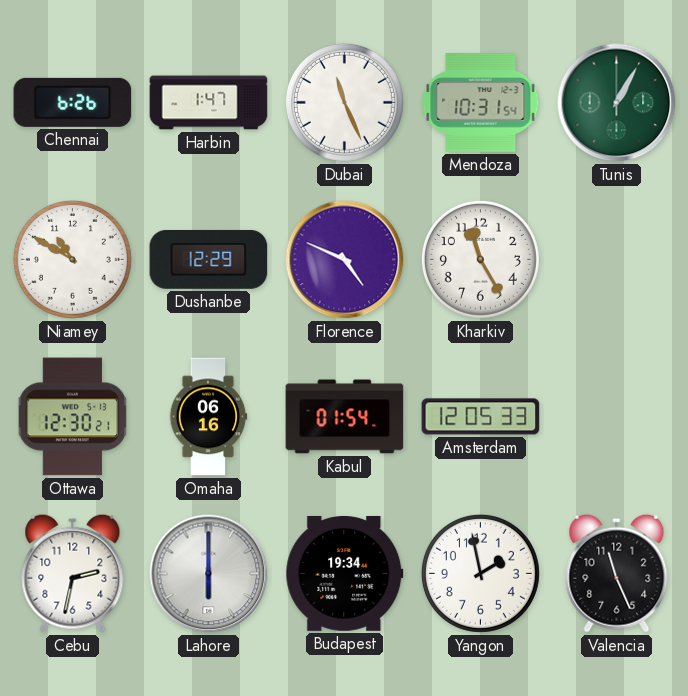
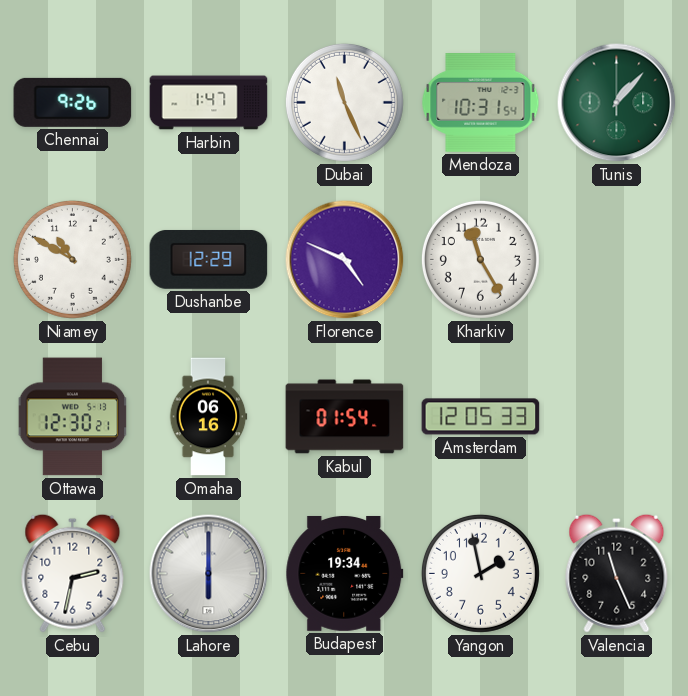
Chennai: 6:26 -> 9:26
Tunis: 1:05 -> 1:07
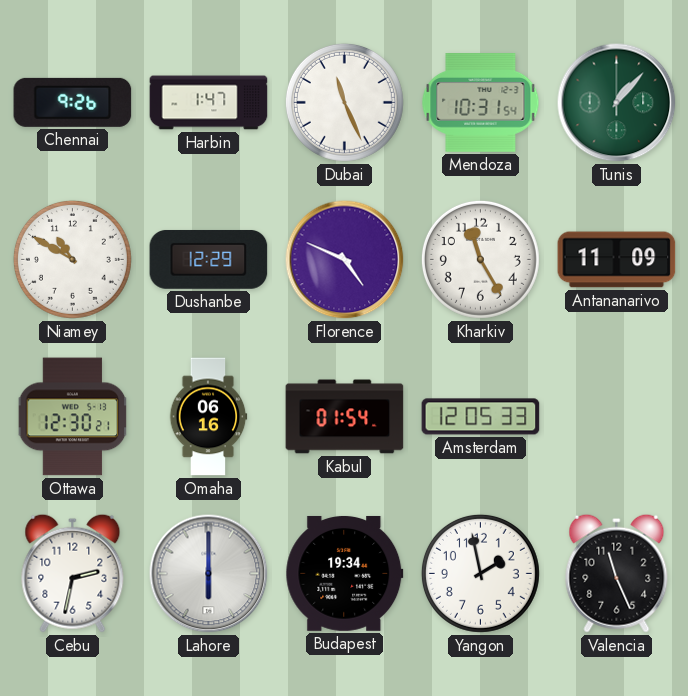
Antananarivo: none -> 11:09
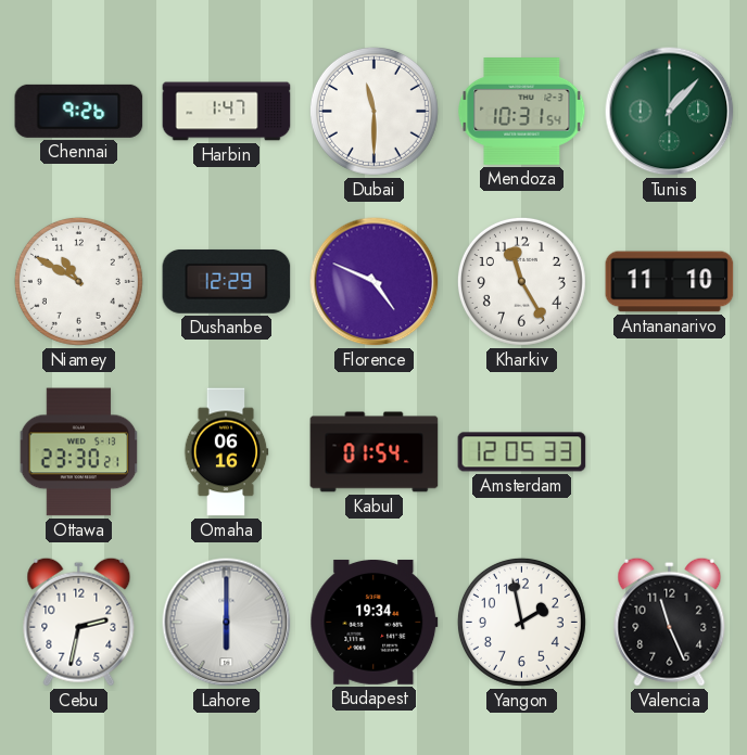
Dubai: 11:26 -> 11:30
Antananarivo: 11:09 -> 11:10
Ottawa: 12:30 -> 23:30
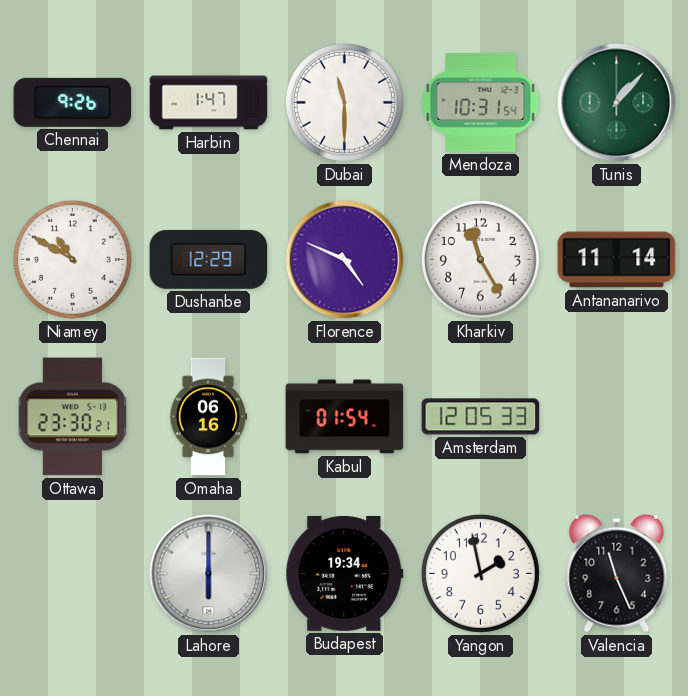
Antananarivo: 11:10 -> 11:14
Cebu: 2:32 -> none
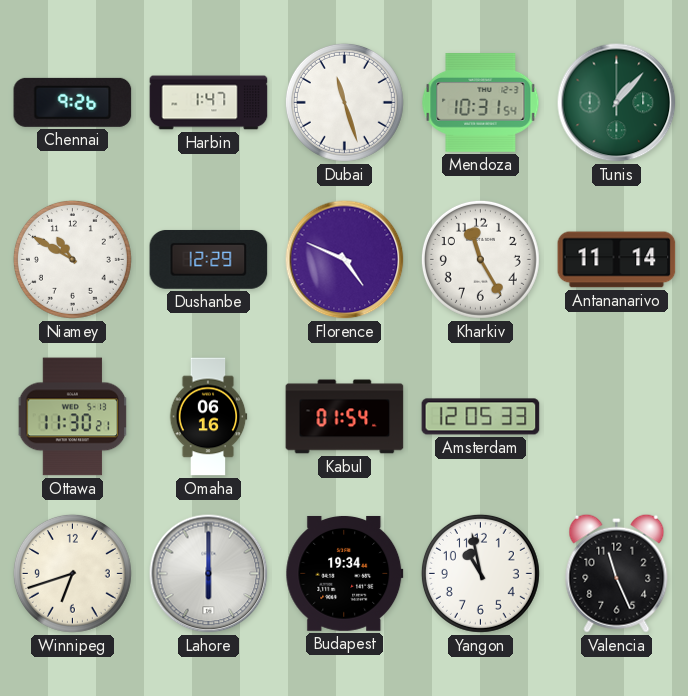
Dubai: 11:30 -> 11:27
Ottawa: 23:30 -> 11:30
Winnipeg: none -> 6:42
Yangon: 1:58 -> 10:58
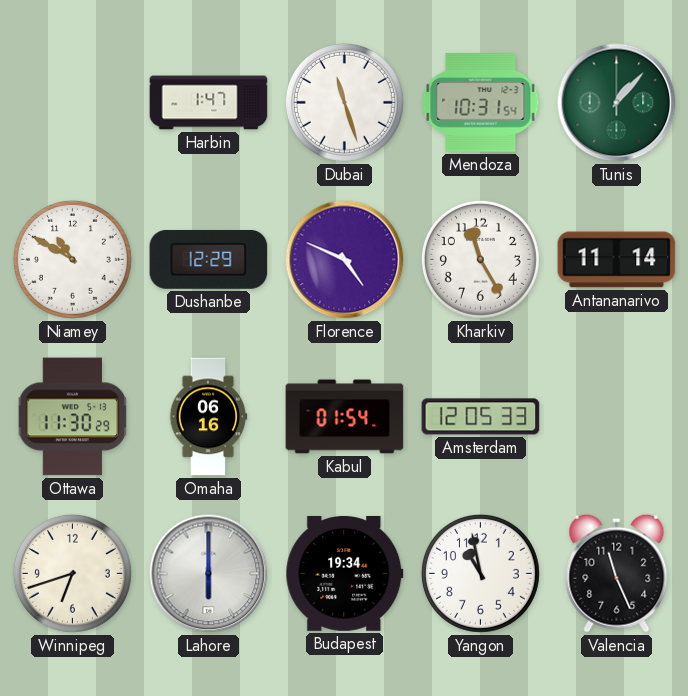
Chennai: 9:26 -> none
Ottawa: 11:30:21 -> 11:30:29
